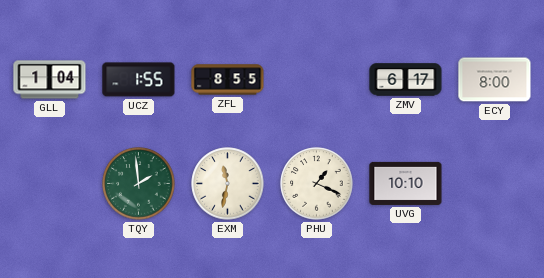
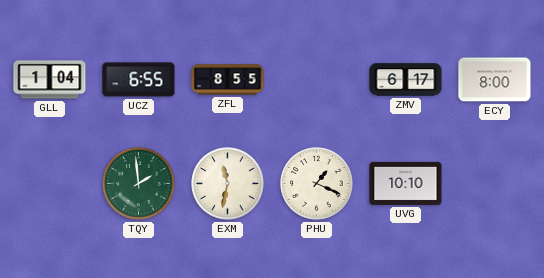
UCZ: 1:55 -> 6:55
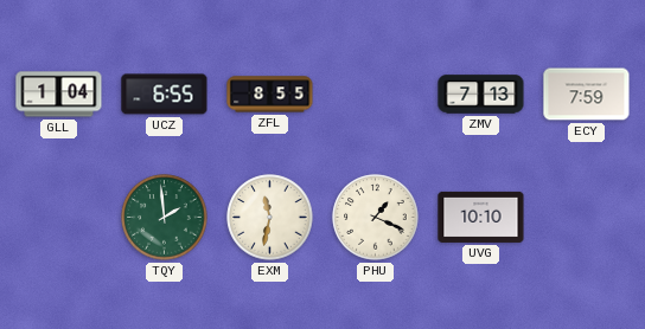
ZMV: 6:17 -> 7:13
ECY: 8:00 -> 7:59
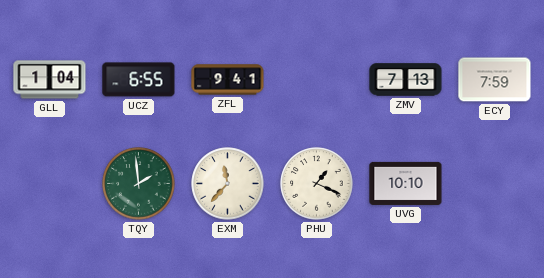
ZFL: 8:55 -> 9:41
EXM: 11:32 -> 11:37
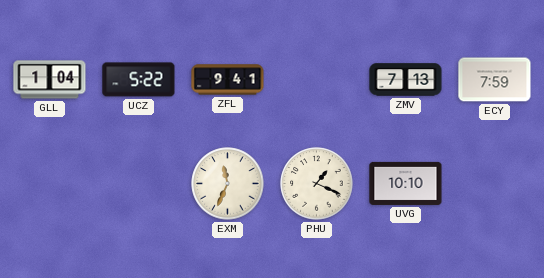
UCZ: 6:55 -> 5:22
TQY: 1:59 -> none
EXM: 11:37 -> 11:34
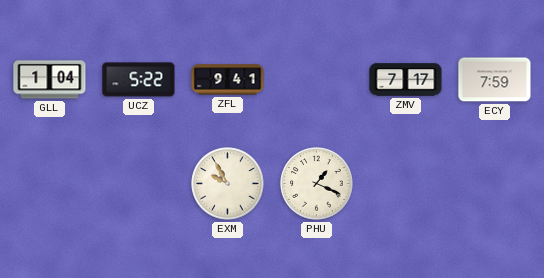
ZMV: 7:13 -> 7:17
EXM: 11:34 -> 9:55
UVG: 10:10 -> none
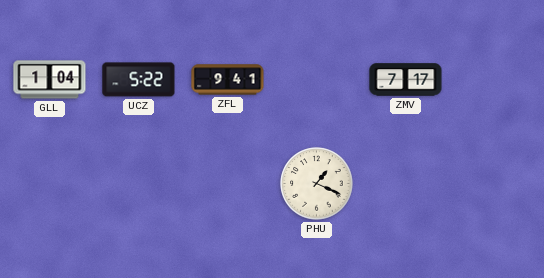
ECY: 7:59 -> none
EXM: 9:55 -> none
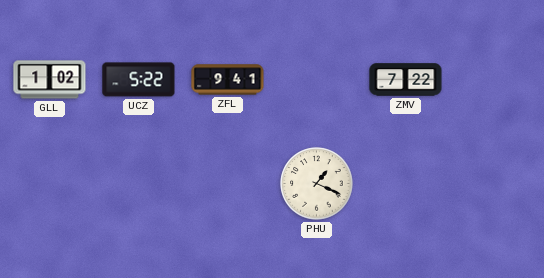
GLL: 1:04 -> 1:02
ZMV: 7:17 -> 7:22
